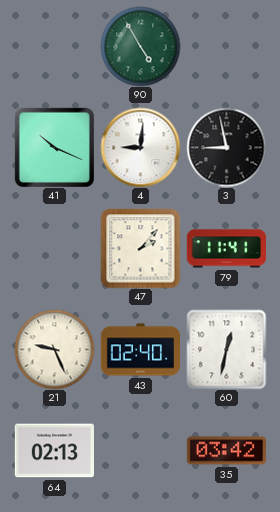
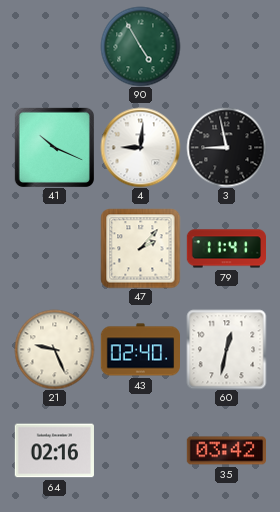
64: 02:13 -> 02:16
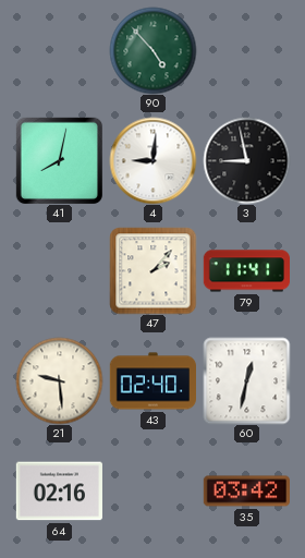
90: 4:55 -> 4:53
41: 10:19 -> 8:02
21: 9:26 -> 9:29
